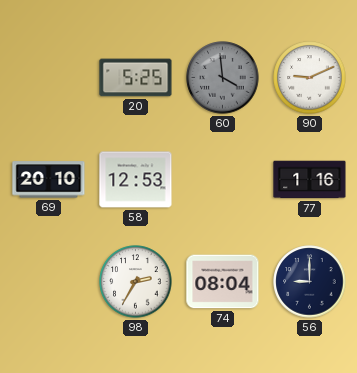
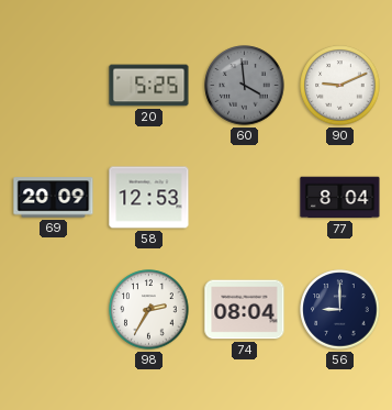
69: 20:10 -> 20:09
77: 1:16 -> 8:04
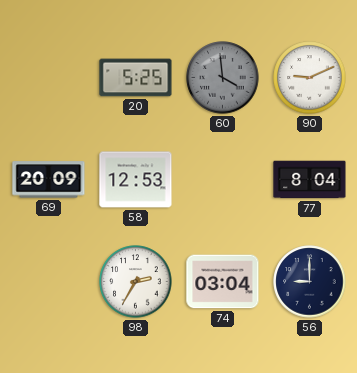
74: 08:04 -> 03:04
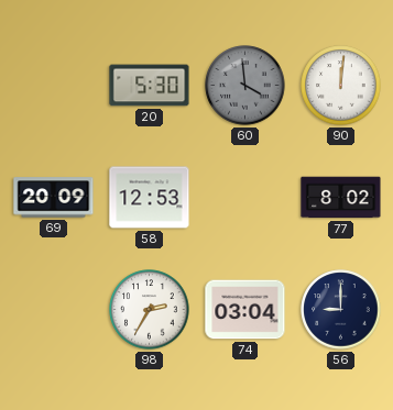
20: 5:25 -> 5:30
90: 9:11 -> 12:01
77: 8:04 -> 8:02
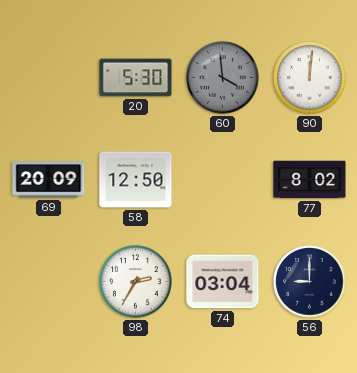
58: 12:53 -> 12:50
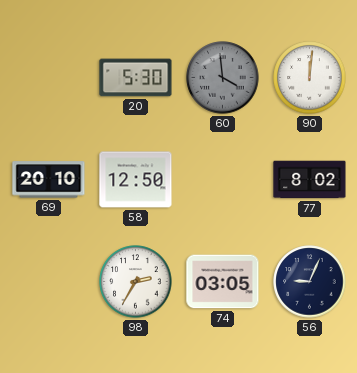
69: 20:09 -> 20:10
74: 03:04 -> 03:05
56: 9:00 -> 9:04
